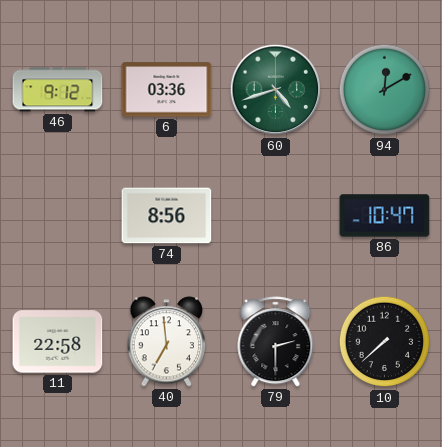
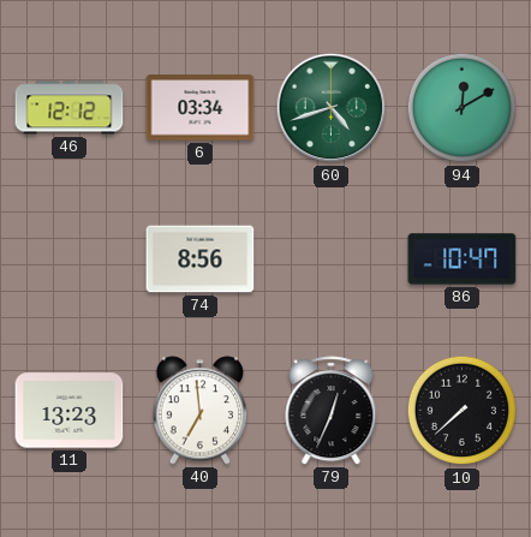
46: 9:12 -> 12:12
6: 03:36 -> 03:34
11: 22:58 -> 13:23
79: 2:30 -> 12:34
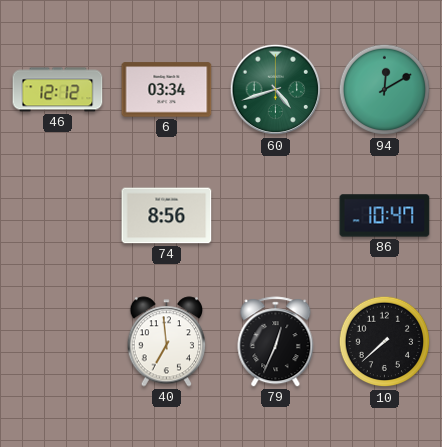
11: 13:23 -> none
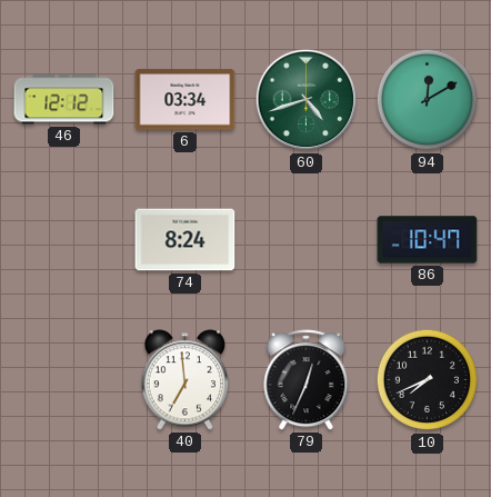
74: 8:56 -> 8:24
10: 7:38 -> 7:41
